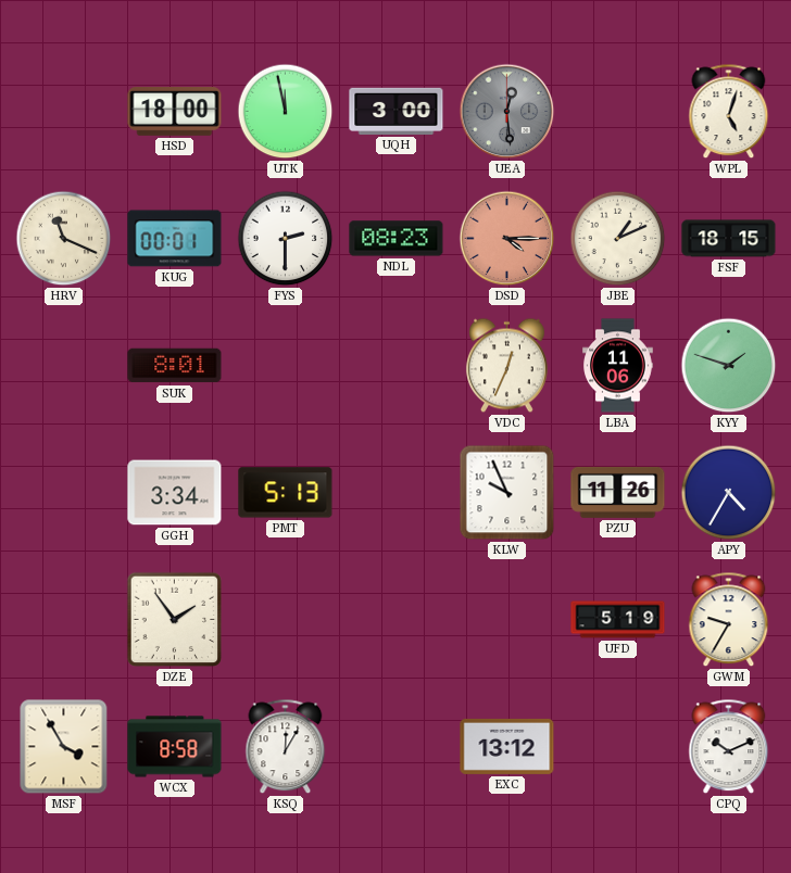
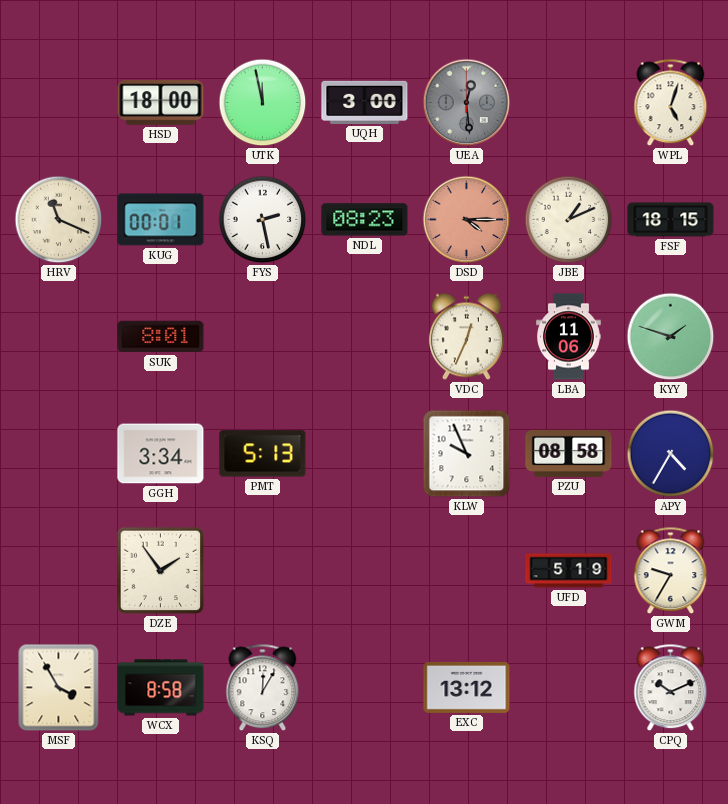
FYS: 2:30 -> 2:28
PZU: 11:26 -> 08:58
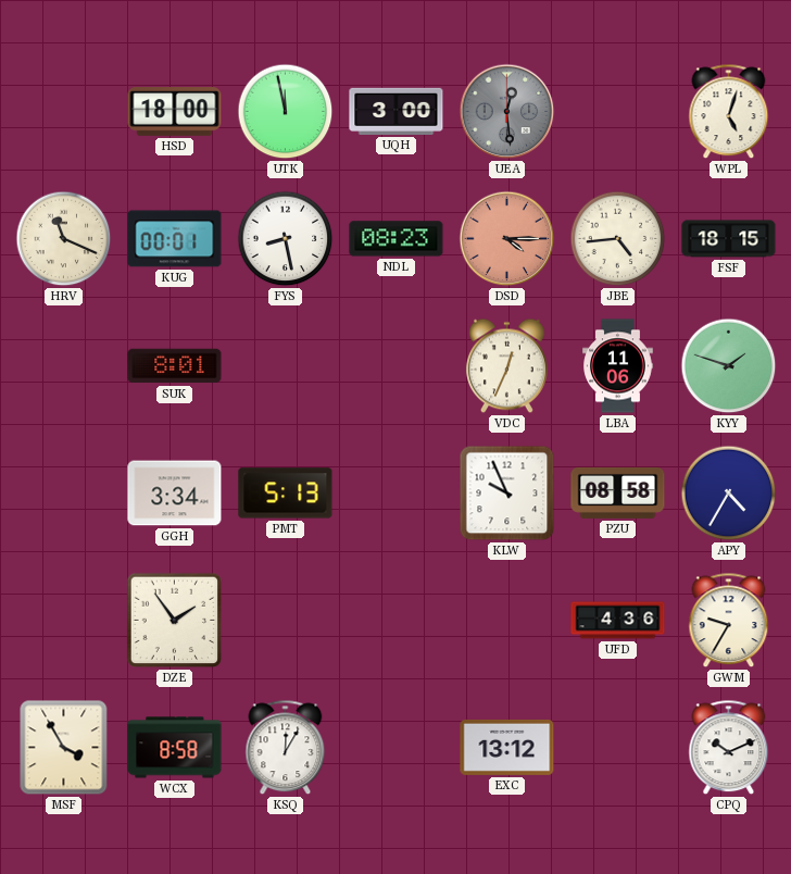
FYS: 2:28 -> 8:28
JBE: 1:11 -> 4:44
UFD: 5:19 -> 4:36
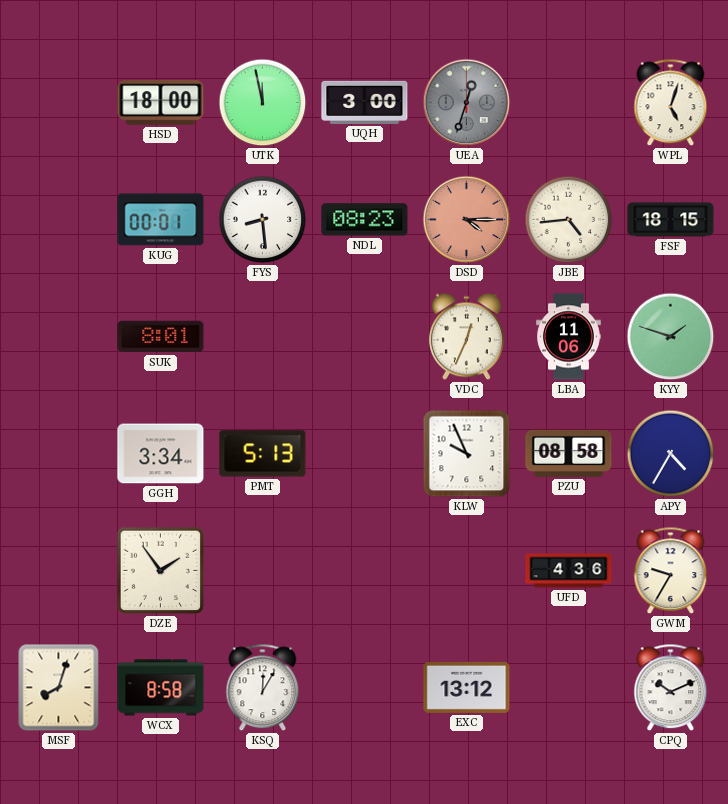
UEA: 12:29 -> 12:33
HRV: 11:19 -> none
FYS: 8:28 -> 8:29
MSF: 3:55 -> 8:03
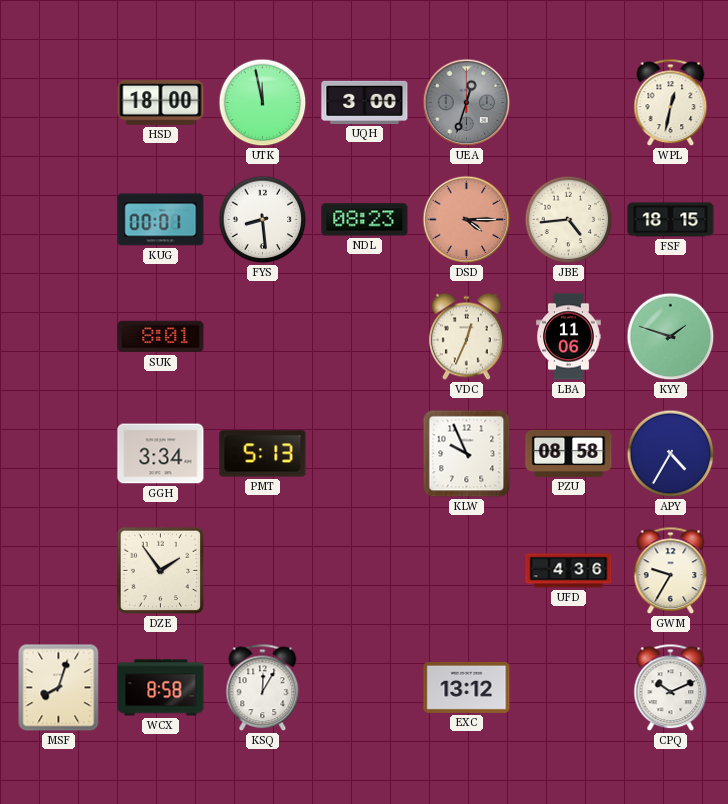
WPL: 5:03 -> 12:32
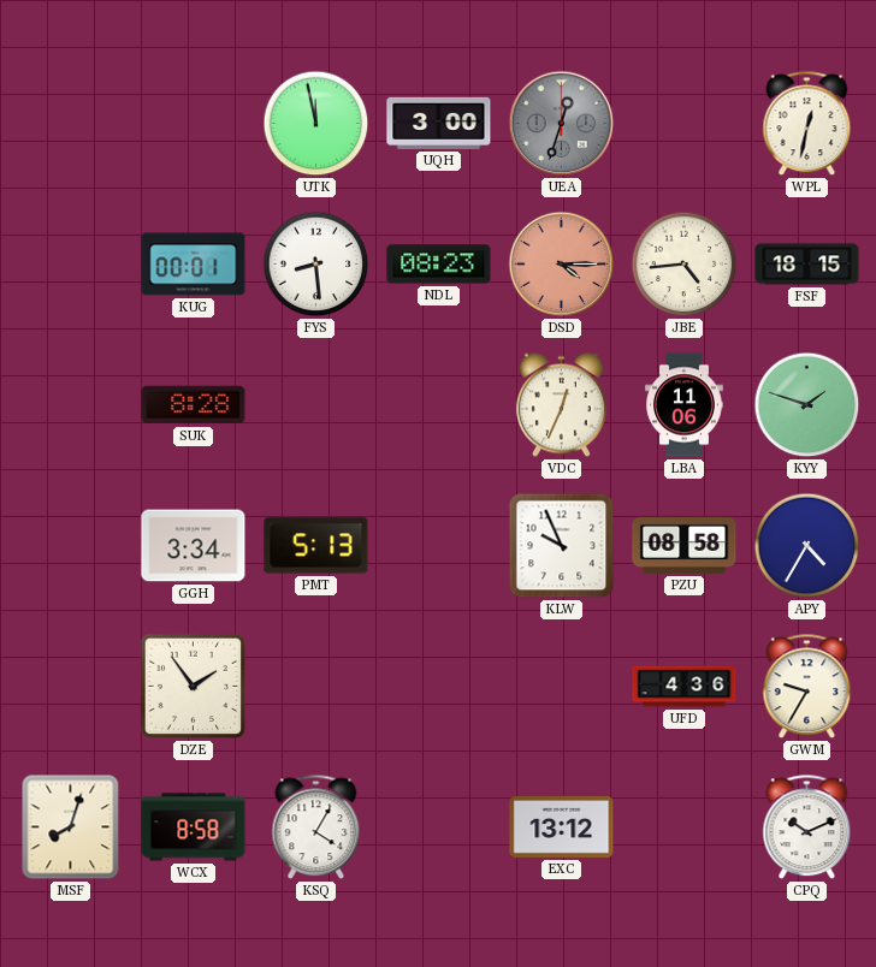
HSD: 18:00 -> none
SUK: 8:01 -> 8:28
KSQ: 12:05 -> 4:05
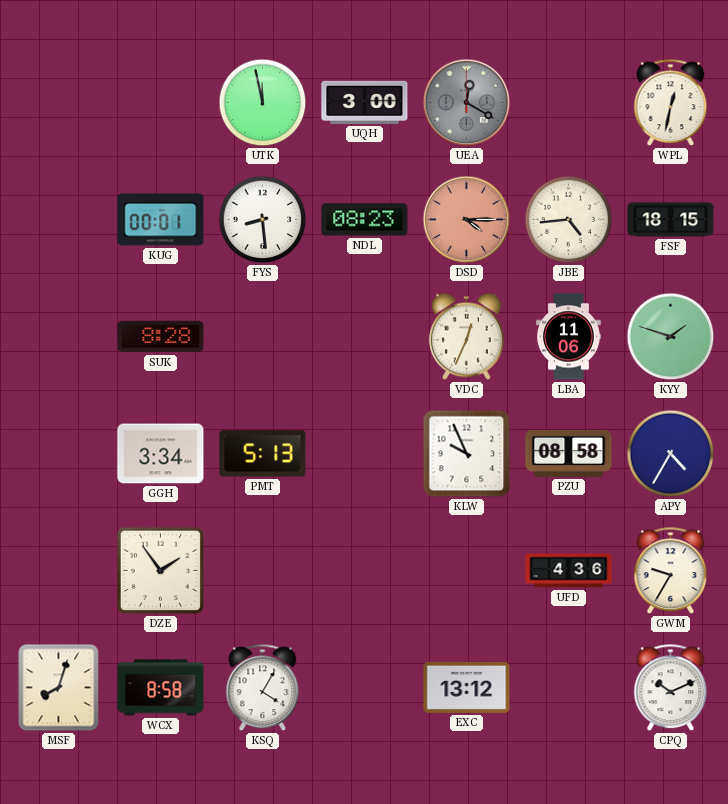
UEA: 12:33 -> 12:20
